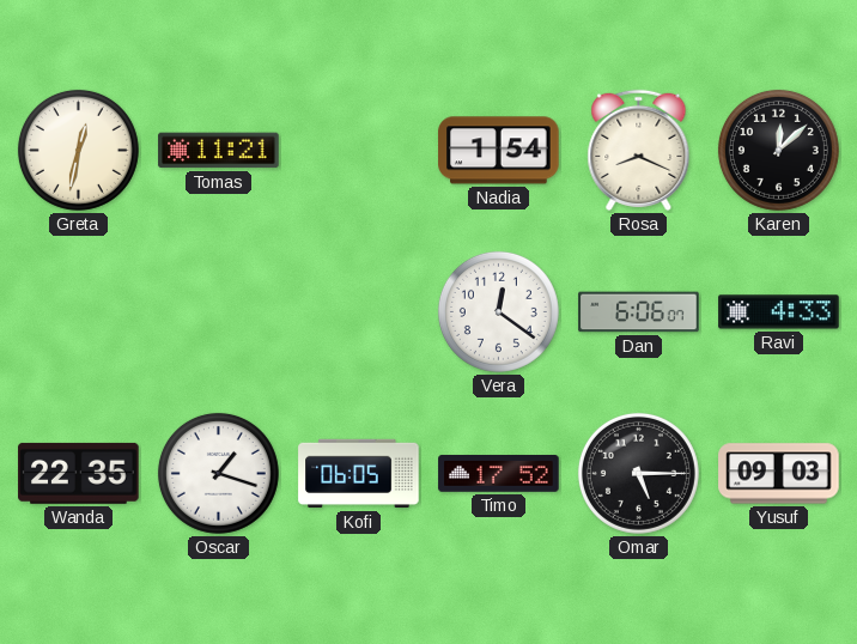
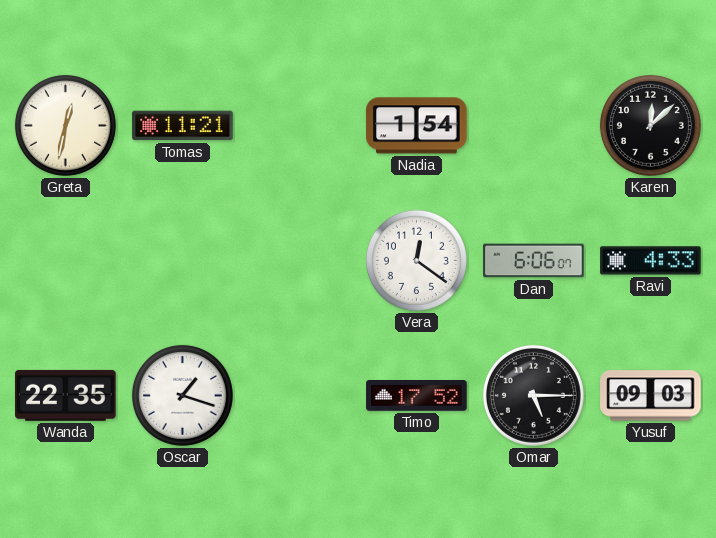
Rosa: 8:19 -> none
Kofi: 06:05 -> none
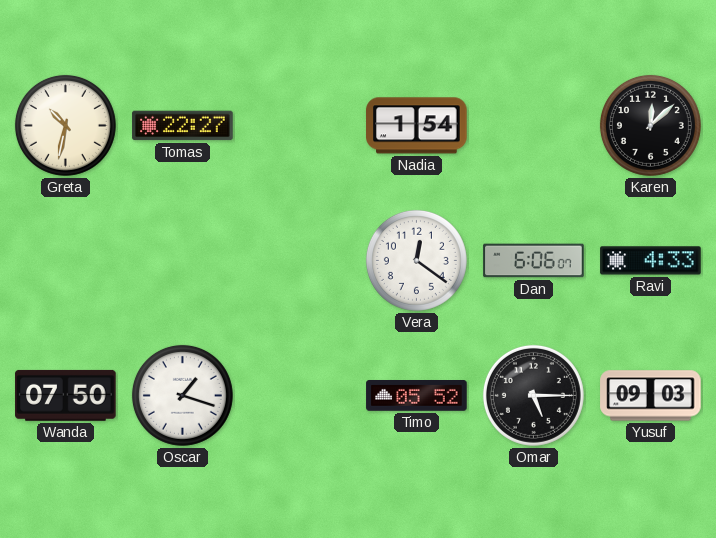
Greta: 12:32 -> 10:32
Tomas: 11:21 -> 22:27
Wanda: 22:35 -> 07:50
Timo: 17:52 -> 05:52
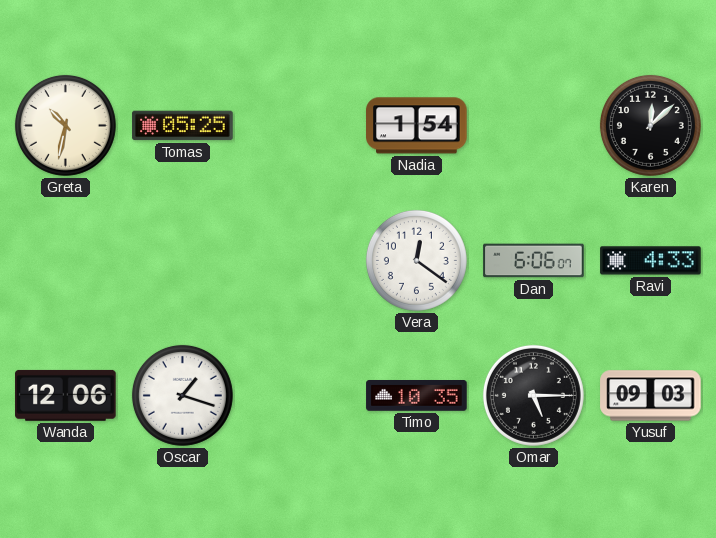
Tomas: 22:27 -> 05:25
Wanda: 07:50 -> 12:06
Timo: 05:52 -> 10:35
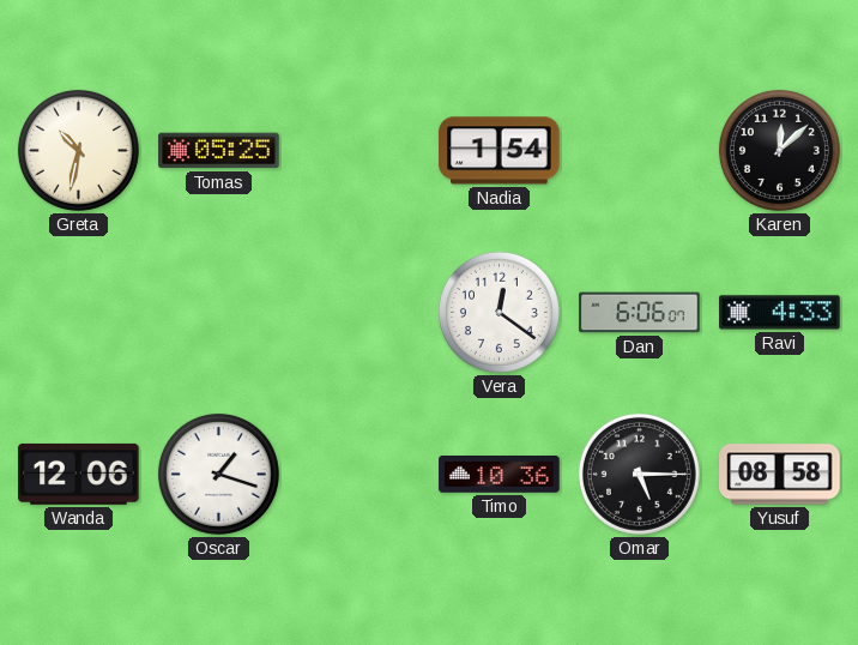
Timo: 10:35 -> 10:36
Yusuf: 09:03 -> 08:58
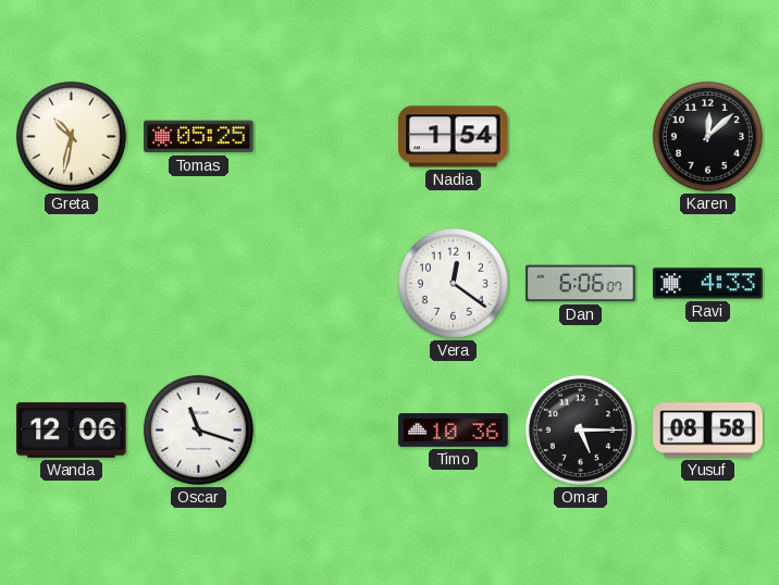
Oscar: 1:18 -> 11:18
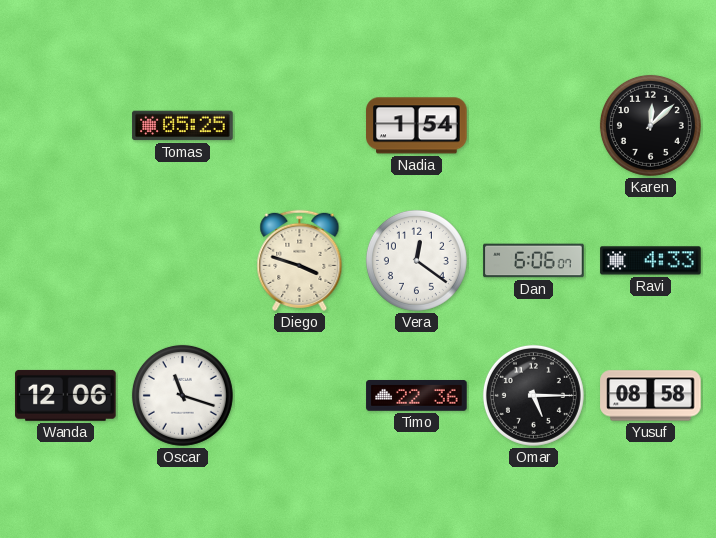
Greta: 10:32 -> none
Diego: none -> 3:48
Timo: 10:36 -> 22:36
